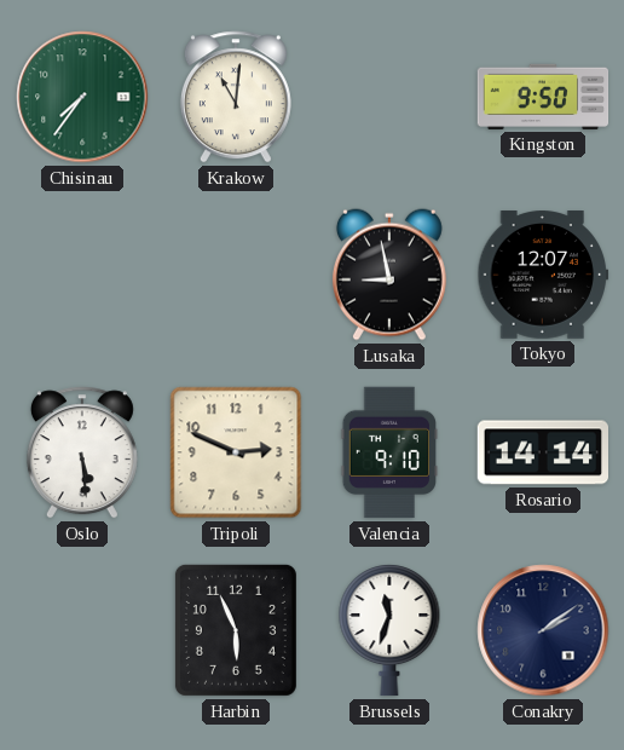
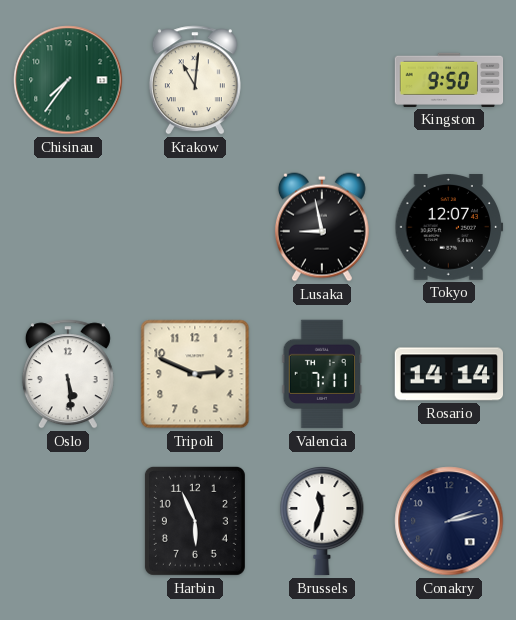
Valencia: 9:10 -> 7:11
Conakry: 2:09 -> 2:13
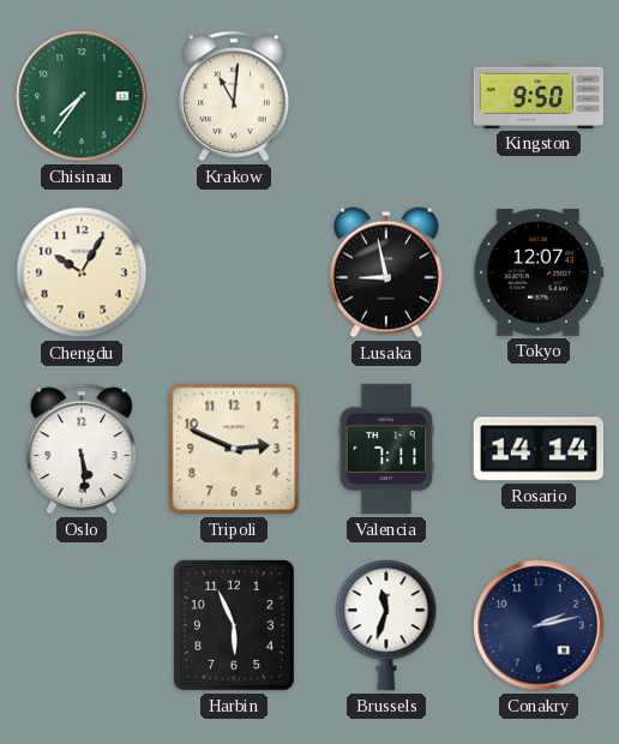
Chengdu: none -> 10:05
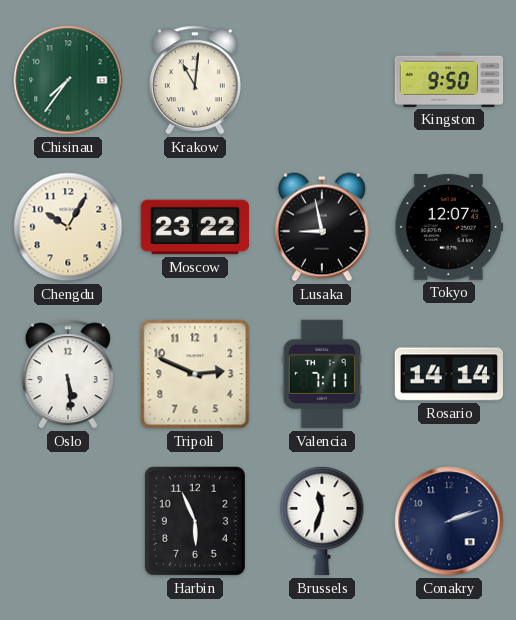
Moscow: none -> 23:22
Conakry: 2:13 -> 2:12
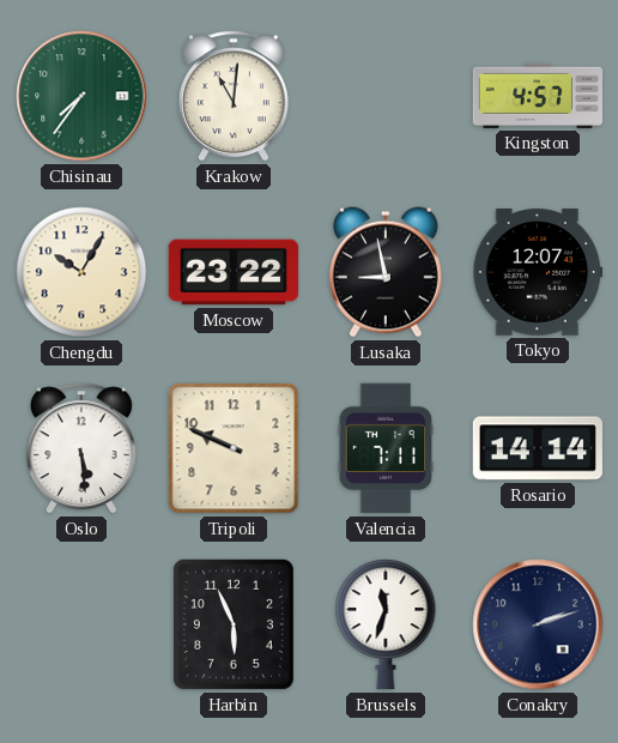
Kingston: 9:50 -> 4:57
Tripoli: 2:49 -> 9:49
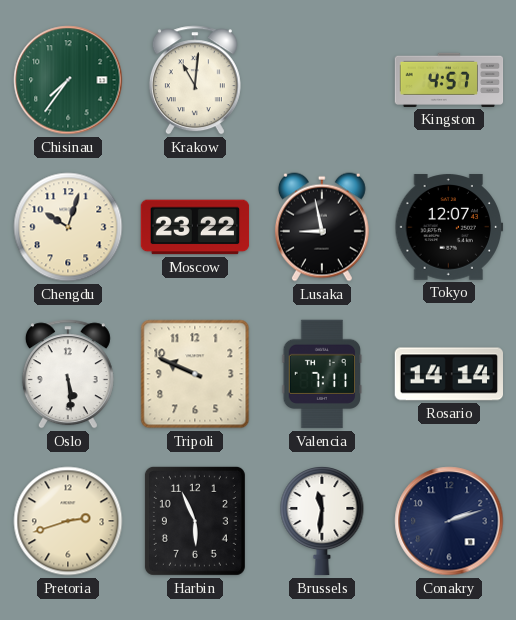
Chengdu: 10:05 -> 10:03
Pretoria: none -> 2:42
Brussels: 11:33 -> 11:31
